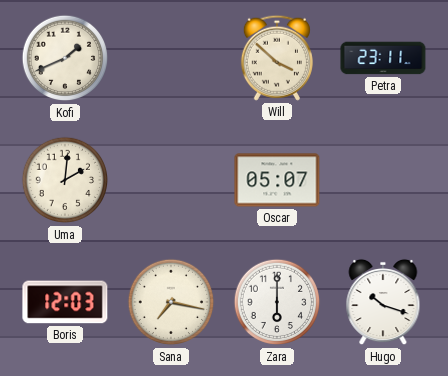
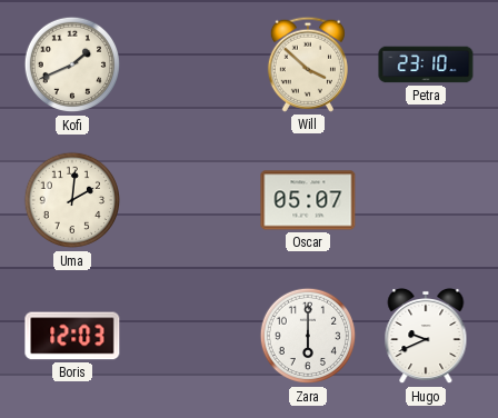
Petra: 23:11 -> 23:10
Sana: 7:17 -> none
Hugo: 10:18 -> 9:41
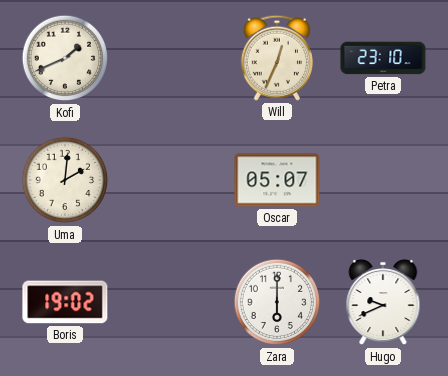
Will: 3:52 -> 12:34
Boris: 12:03 -> 19:02
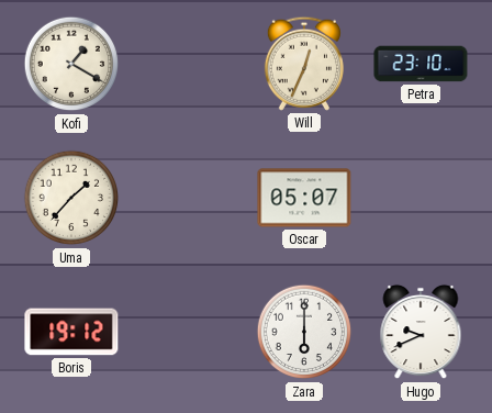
Kofi: 1:41 -> 1:20
Uma: 2:01 -> 1:37
Boris: 19:02 -> 19:12
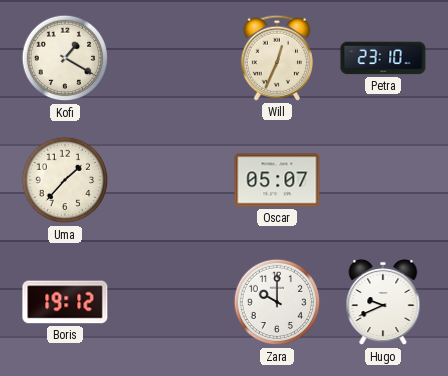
Zara: 6:00 -> 10:00
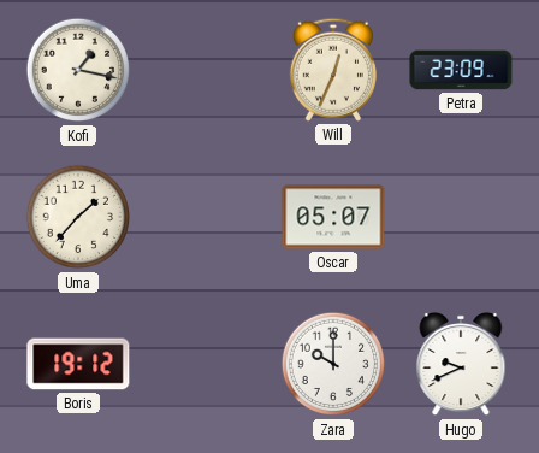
Kofi: 1:20 -> 1:17
Petra: 23:10 -> 23:09
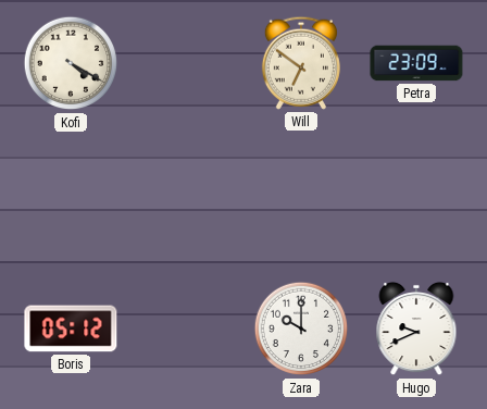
Kofi: 1:17 -> 4:20
Will: 12:34 -> 6:51
Uma: 1:37 -> none
Oscar: 05:07 -> none
Boris: 19:12 -> 05:12
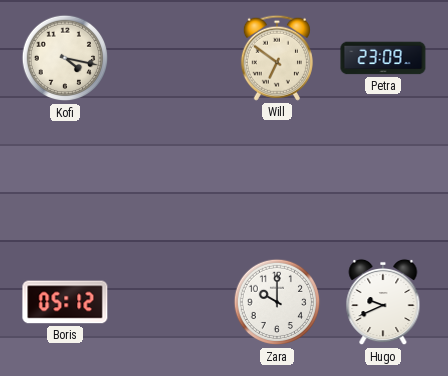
Kofi: 4:20 -> 4:17
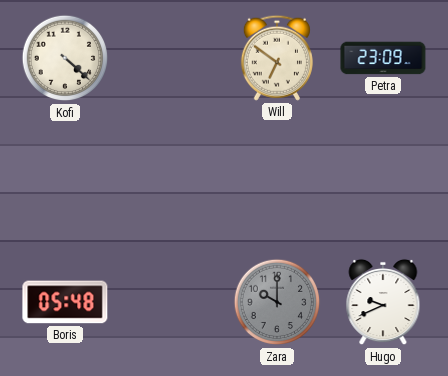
Kofi: 4:17 -> 4:22
Boris: 05:12 -> 05:48
Zara dial: white -> grey
